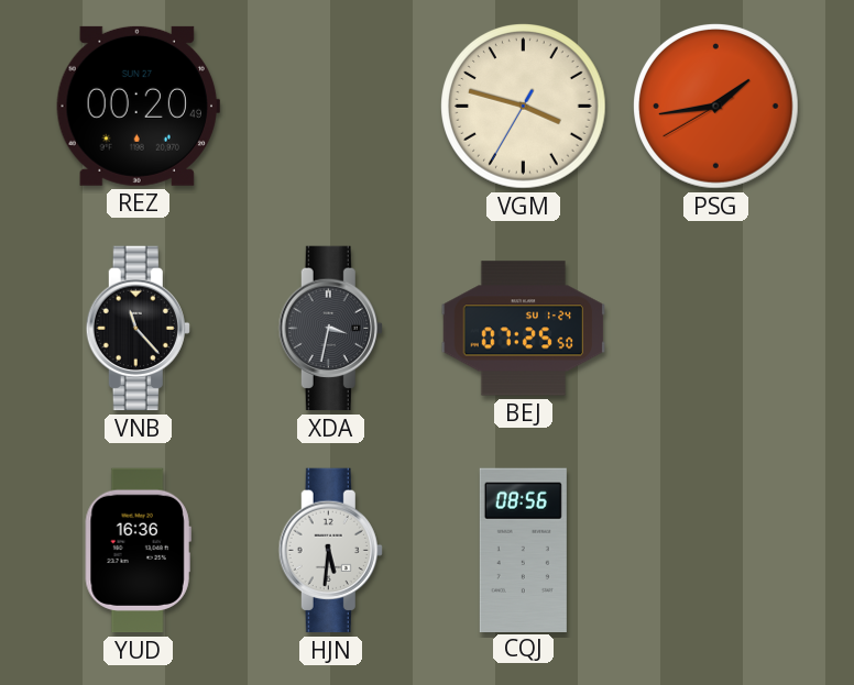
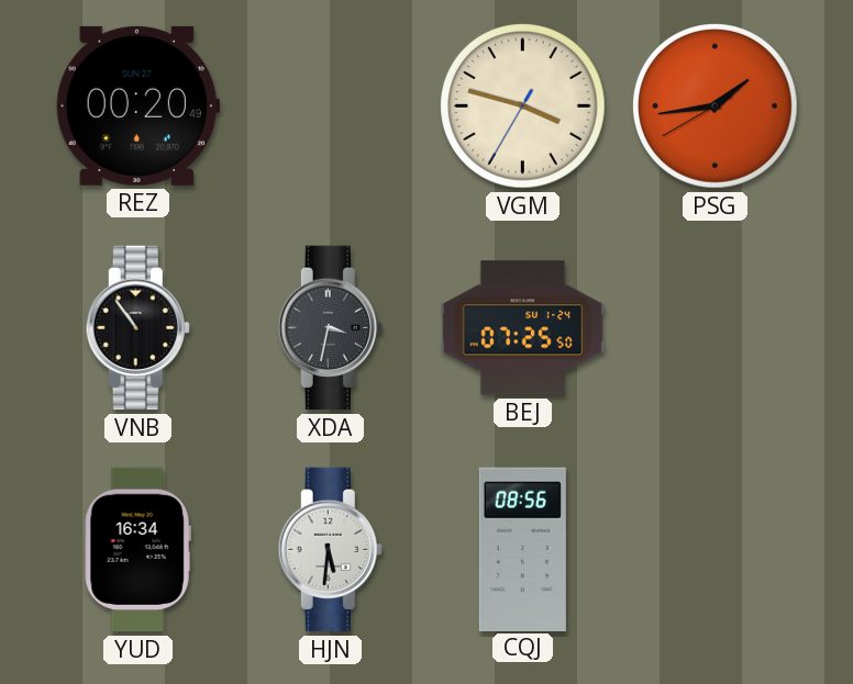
VNB: 11:23 -> 10:54
YUD: 16:36 -> 16:34
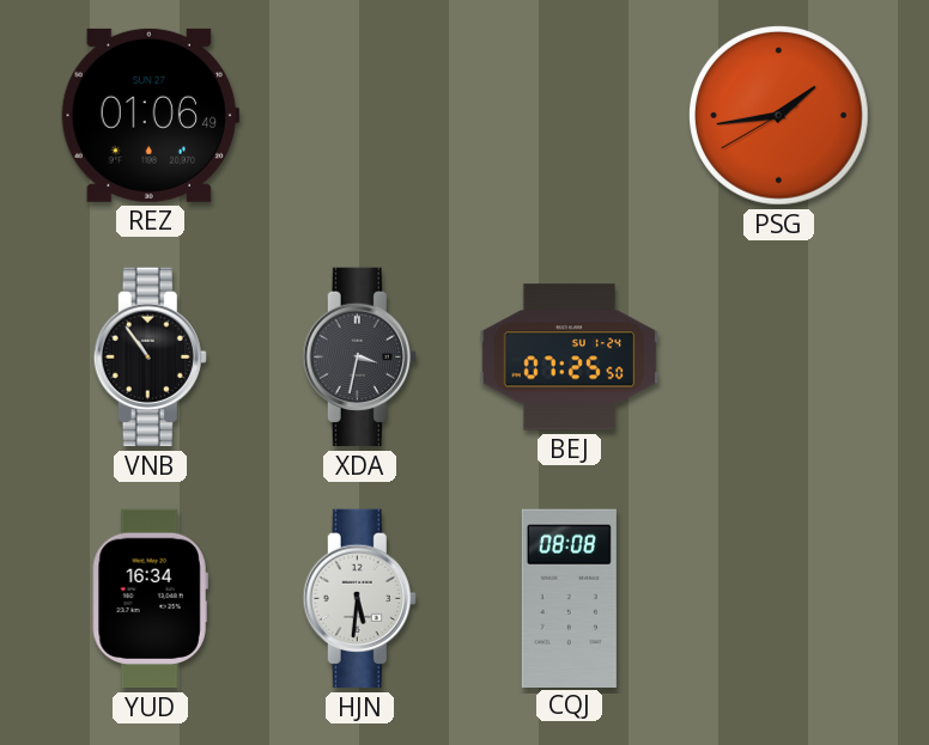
REZ: 00:20 -> 01:06
VGM: 3:47 -> none
CQJ: 08:56 -> 08:08
